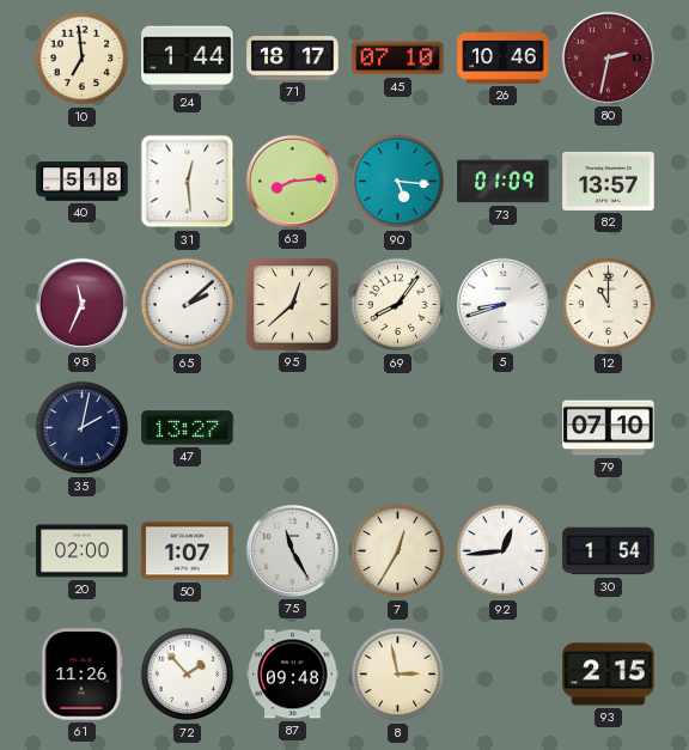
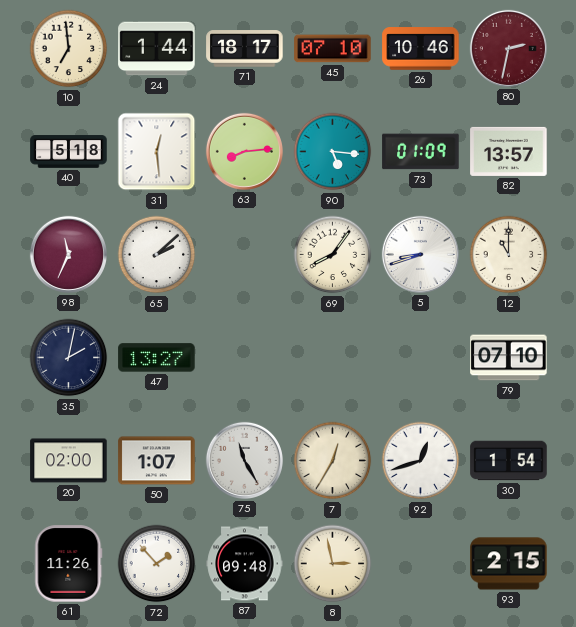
95: 12:38 -> none
92: 12:44 -> 12:42
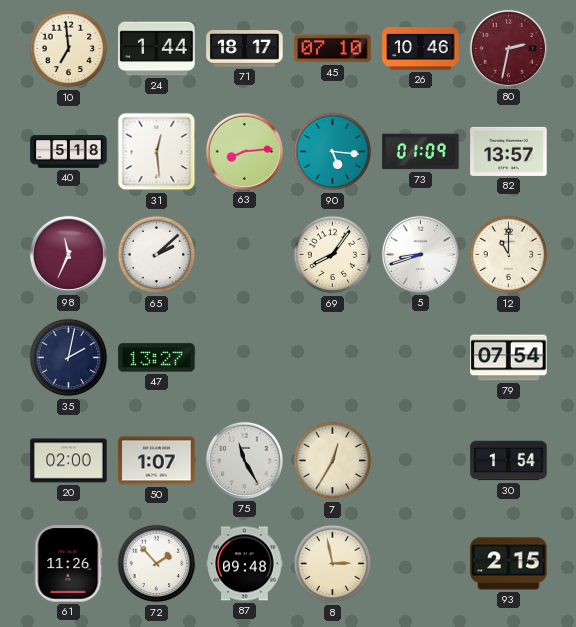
79: 07:10 -> 07:54
92: 12:42 -> none
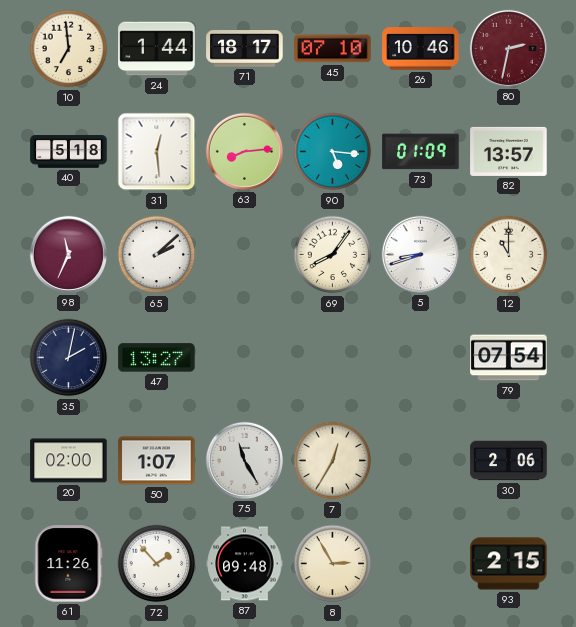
30: 1:54 -> 2:06
8: 2:58 -> 2:55
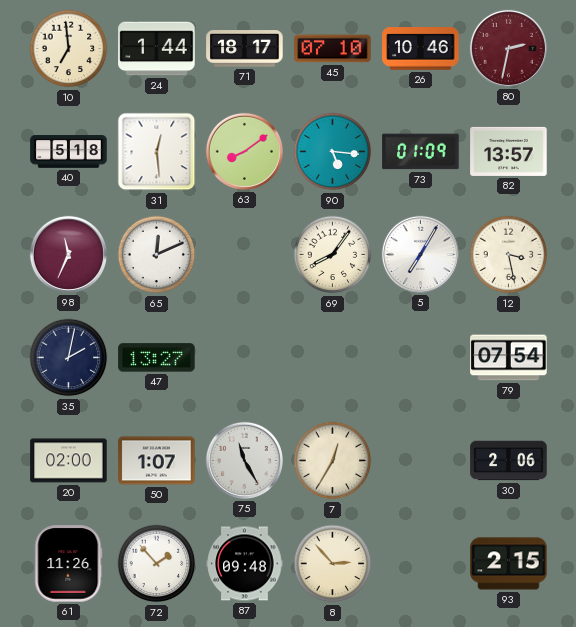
63: 8:14 -> 8:09
65: 2:08 -> 12:11
5: 8:42 -> 7:05
12: 11:00 -> 3:28
8: 2:55 -> 2:53
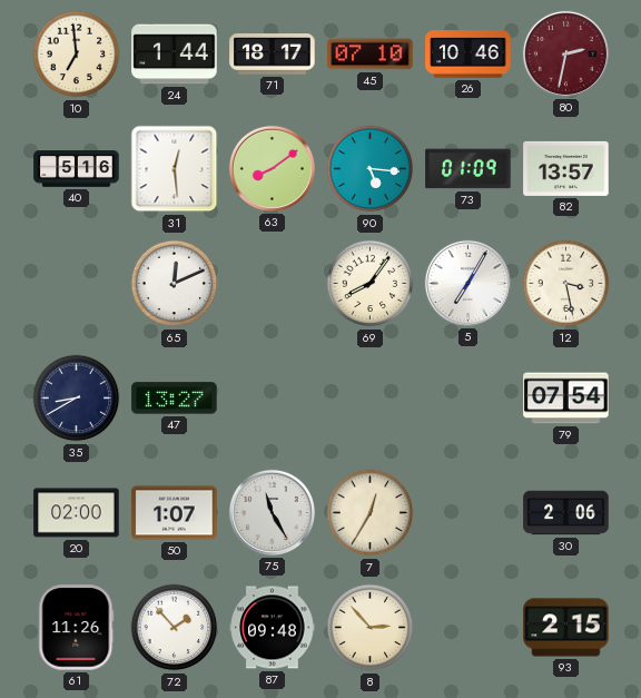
40: 5:18 -> 5:16
98: 11:34 -> none
35: 2:02 -> 8:40
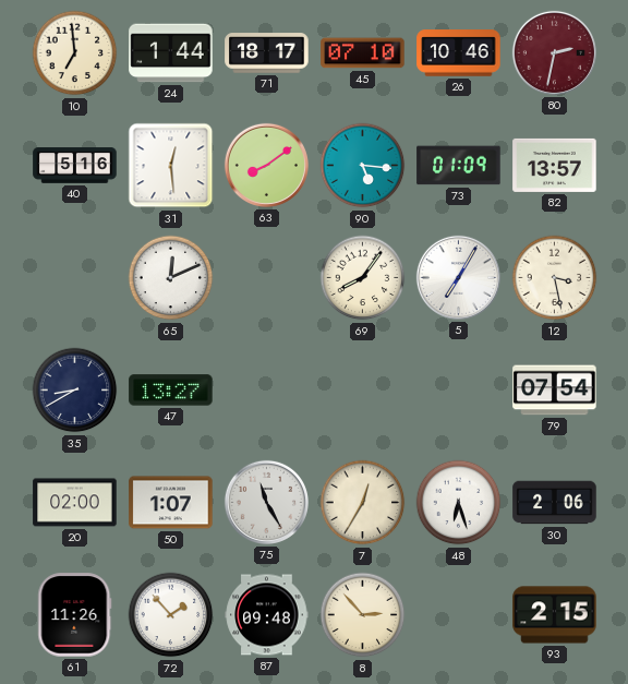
48: none -> 6:27
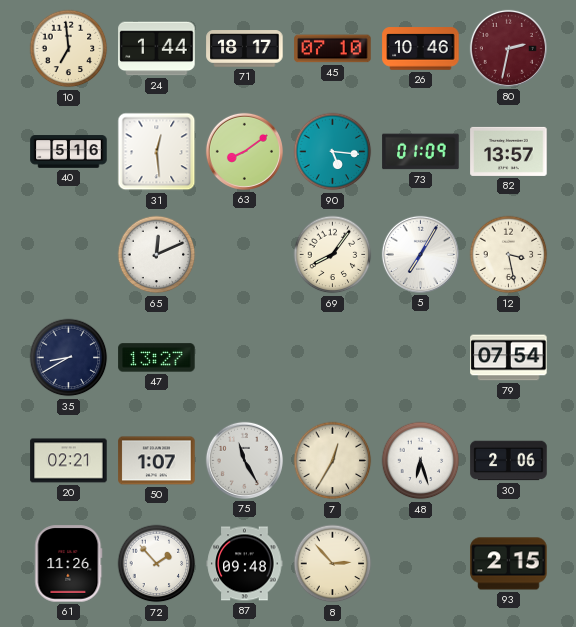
20: 02:00 -> 02:21
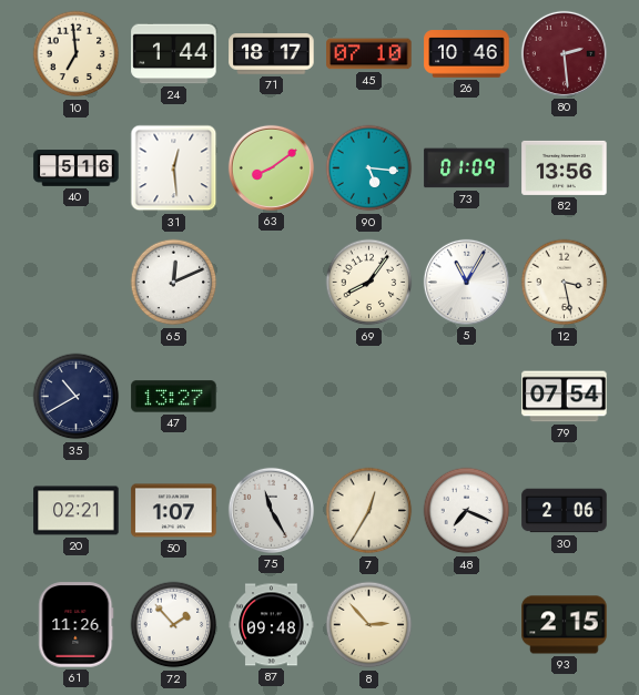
80: 2:32 -> 2:29
82: 13:57 -> 13:56
5: 7:05 -> 11:05
35: 8:40 -> 10:40
48: 6:27 -> 7:19
